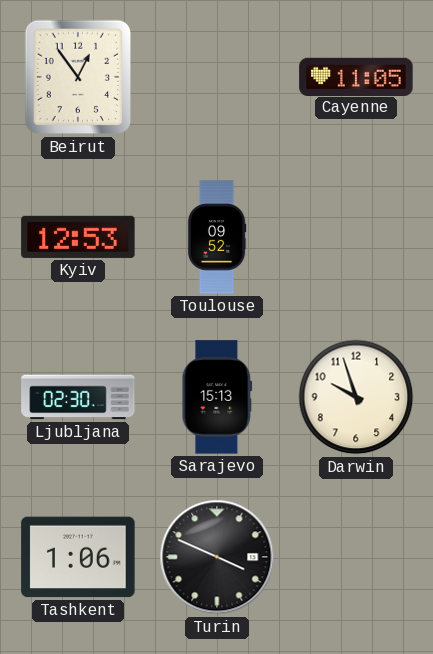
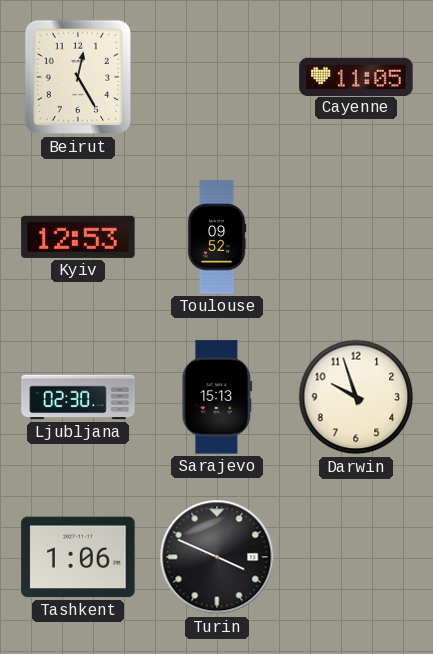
Beirut: 12:54 -> 12:25
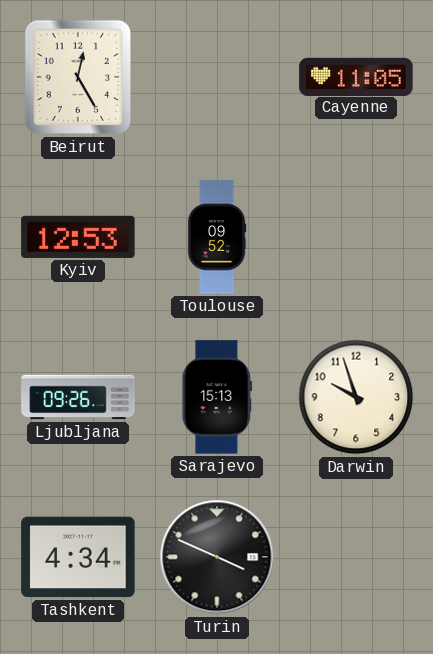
Ljubljana: 02:30 -> 09:26
Tashkent: 1:06 -> 4:34
